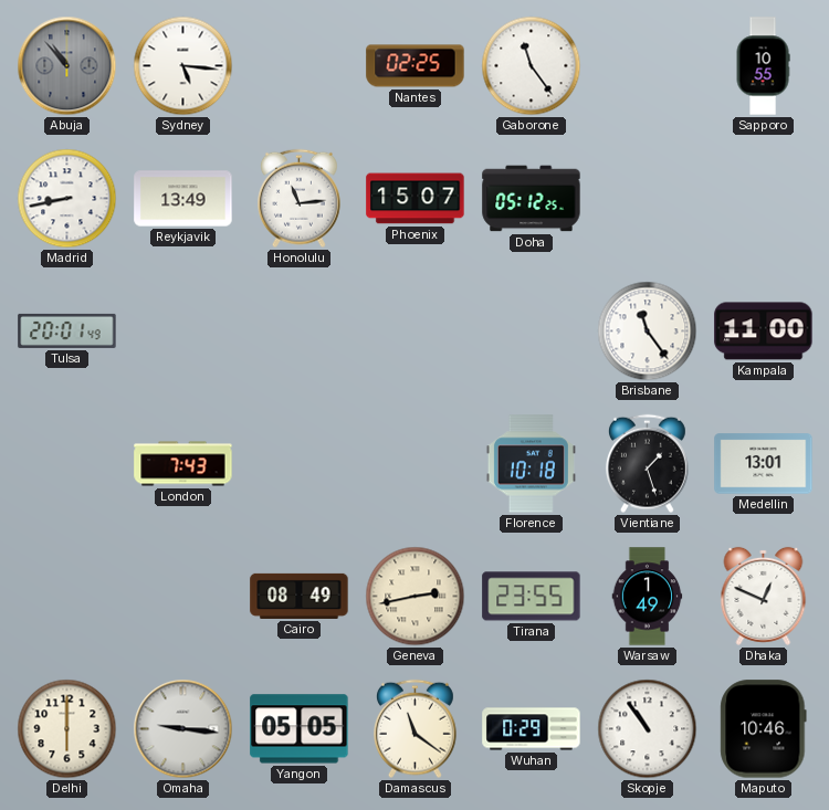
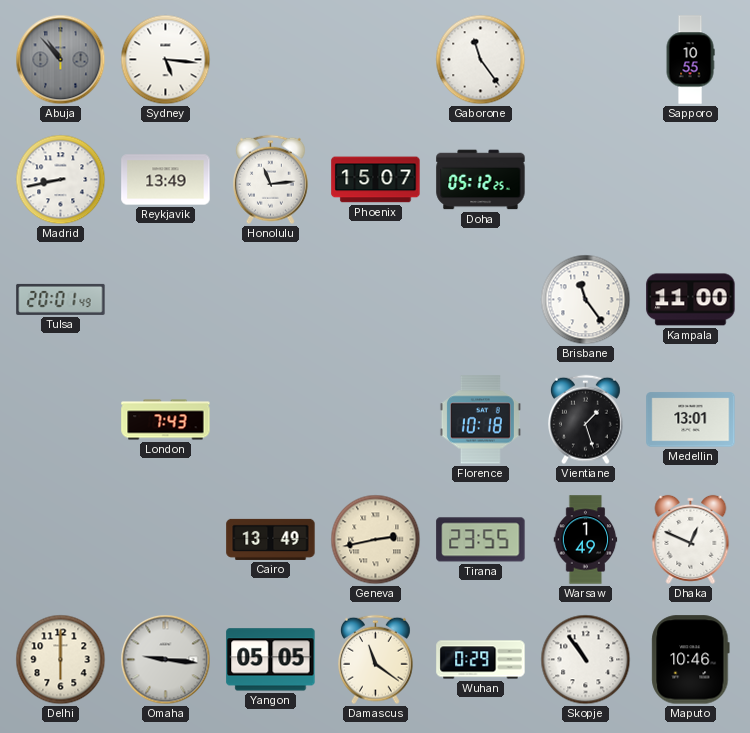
Nantes: 02:25 -> none
Cairo: 08:49 -> 13:49
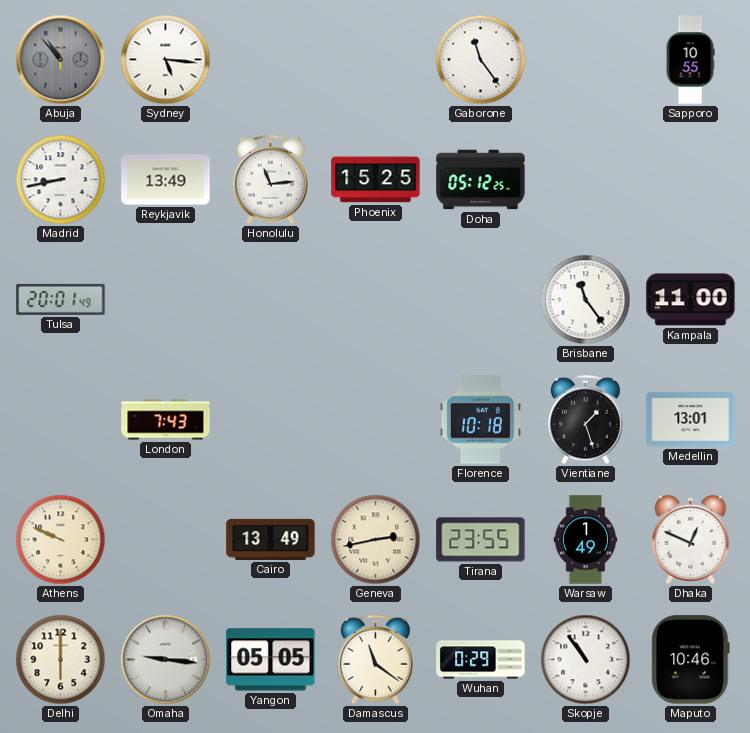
Phoenix: 15:07 -> 15:25
Athens: none -> 9:49
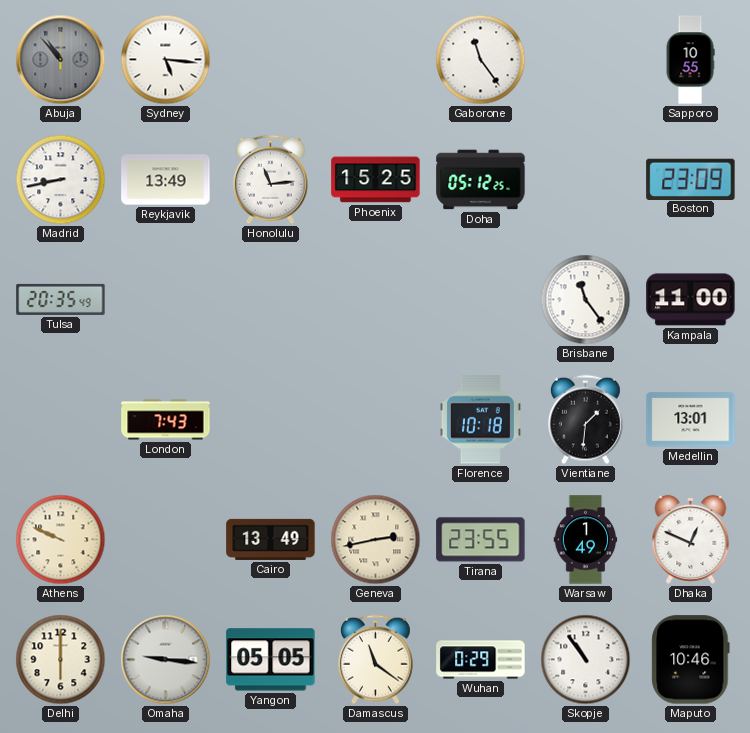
Boston: none -> 23:09
Tulsa: 20:01 -> 20:35
Vientiane: 1:27 -> 1:31
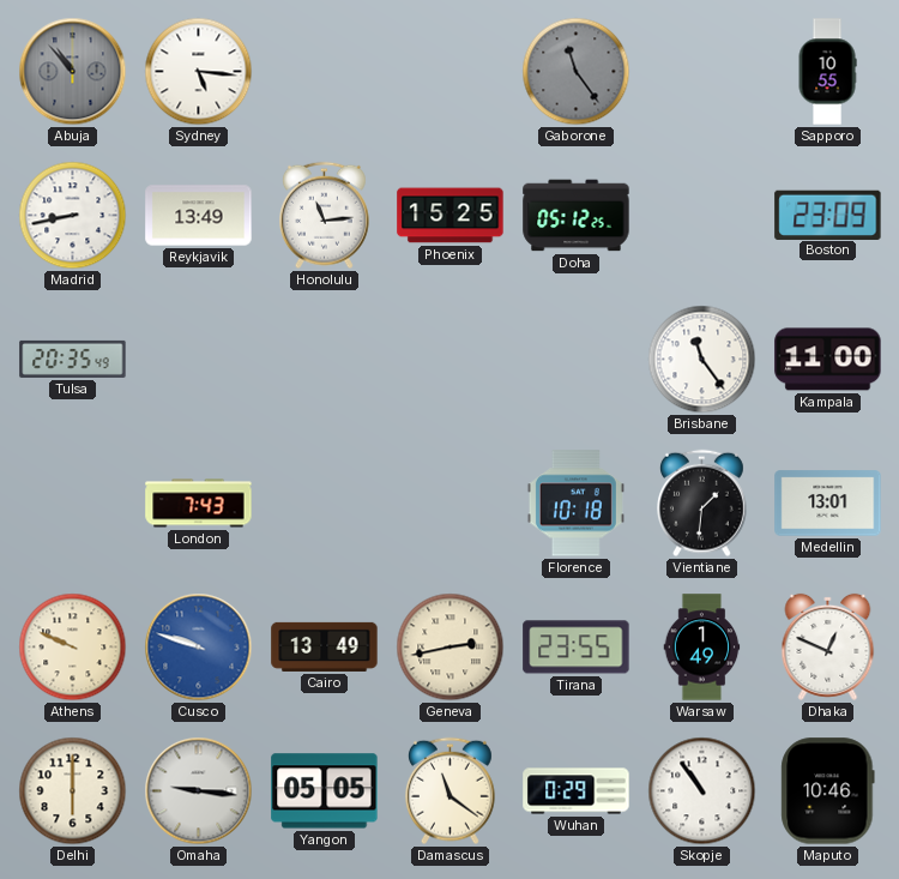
Gaborone dial: white -> grey
Cusco: none -> 9:48
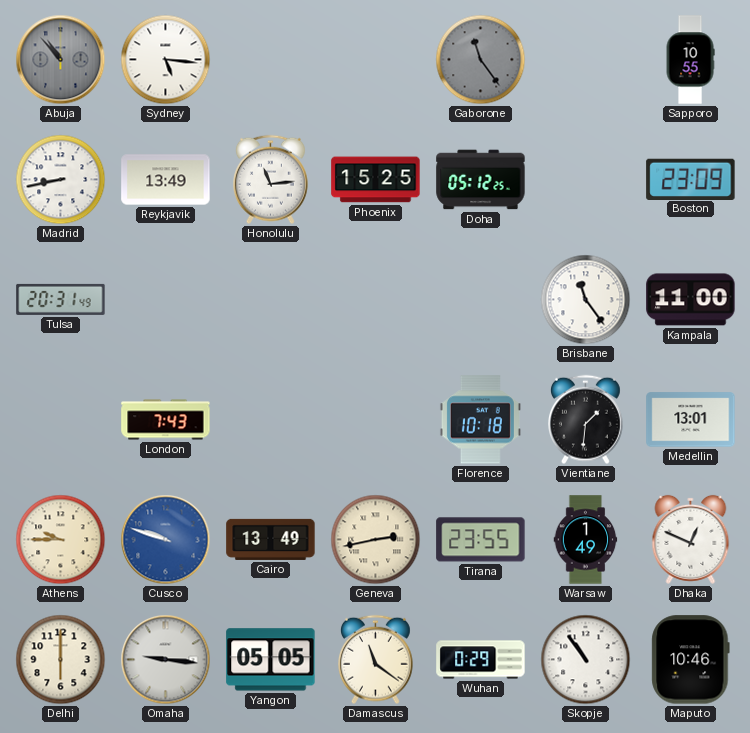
Tulsa: 20:35 -> 20:31
Athens: 9:49 -> 9:45
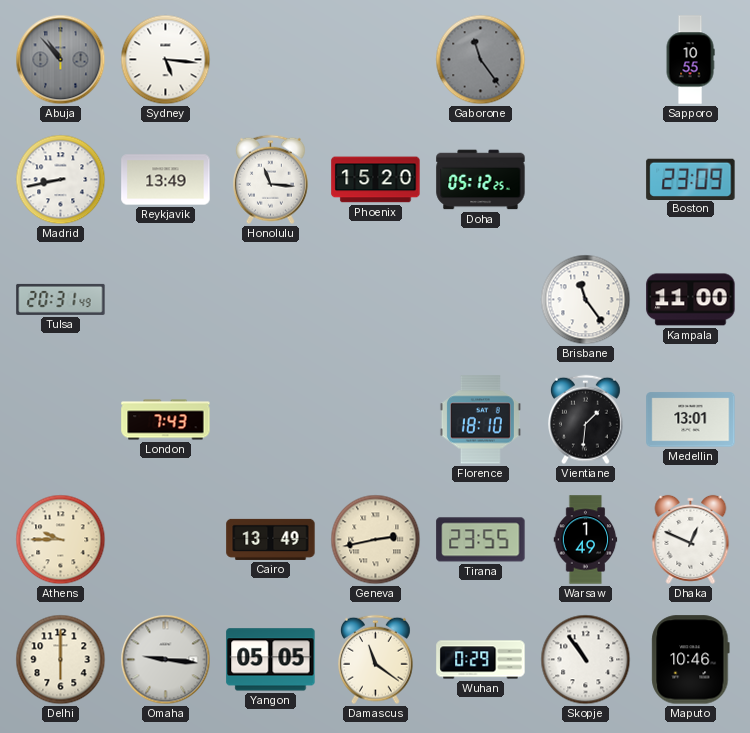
Honolulu: 11:14 -> 11:16
Phoenix: 15:25 -> 15:20
Florence: 10:18 -> 18:10
Cusco: 9:48 -> none
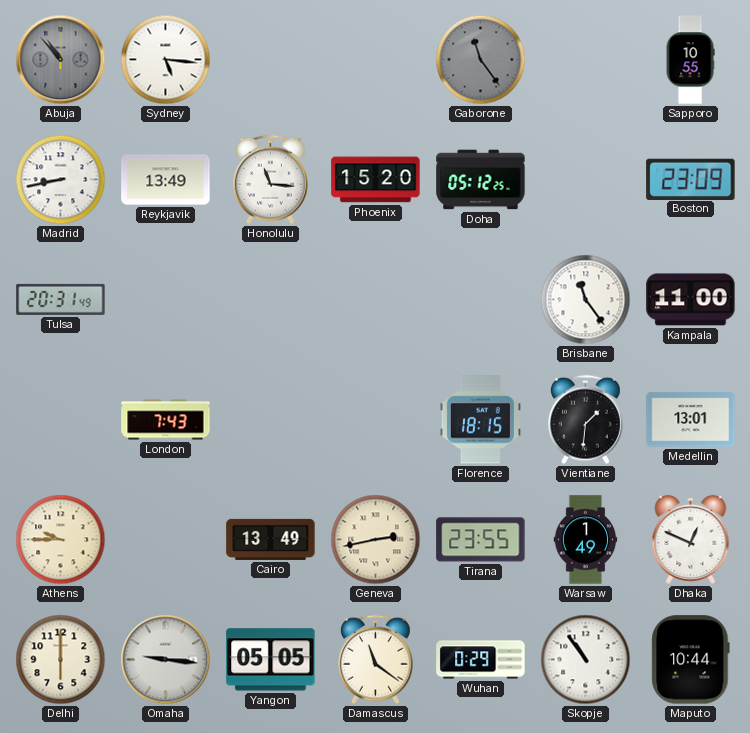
Florence: 18:10 -> 18:15
Maputo: 10:46 -> 10:44
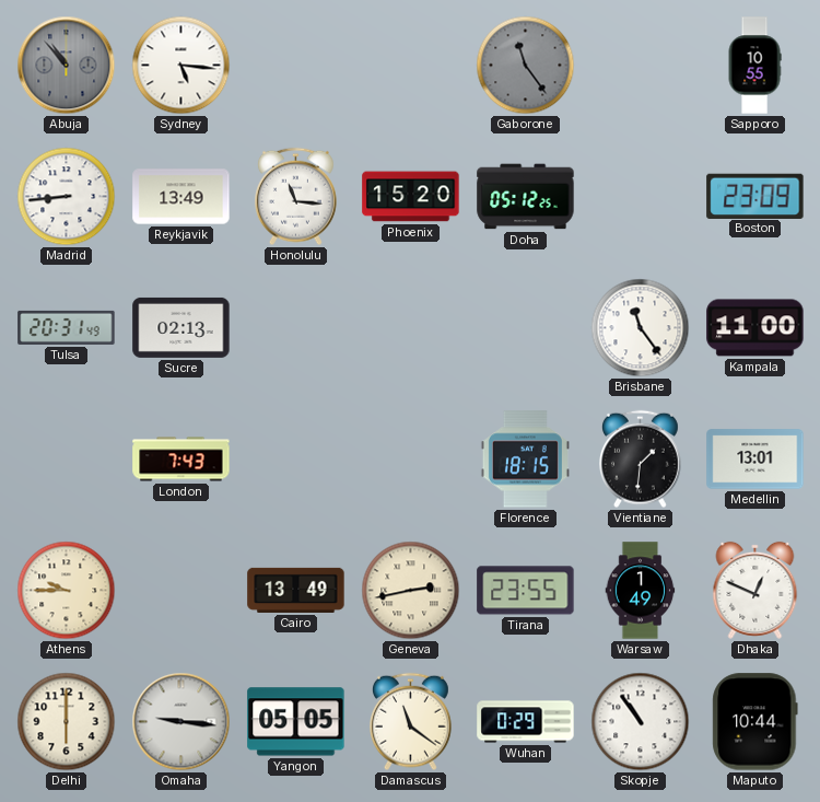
Madrid: 8:43 -> 8:44
Sucre: none -> 02:13
